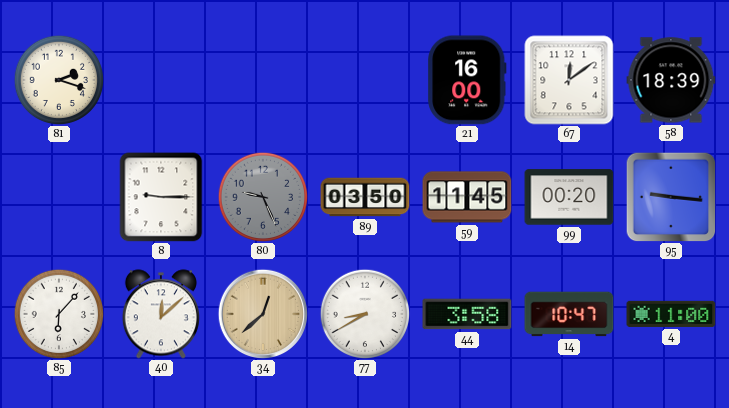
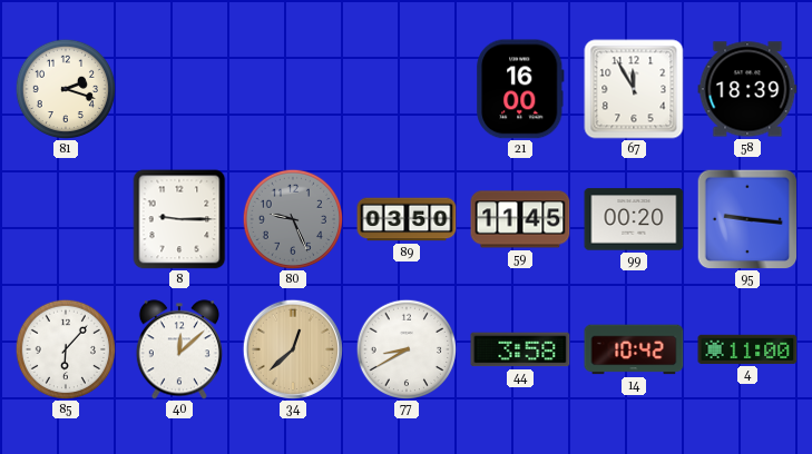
67: 12:09 -> 11:55
14: 10:47 -> 10:42
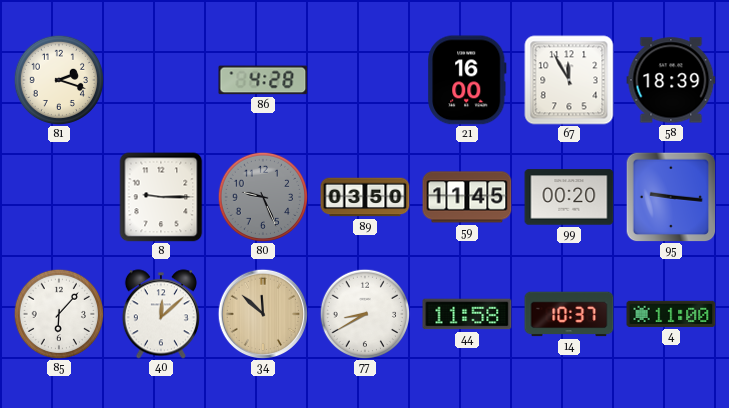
86: none -> 4:28
34: 12:38 -> 11:52
44: 3:58 -> 11:58
14: 10:42 -> 10:37
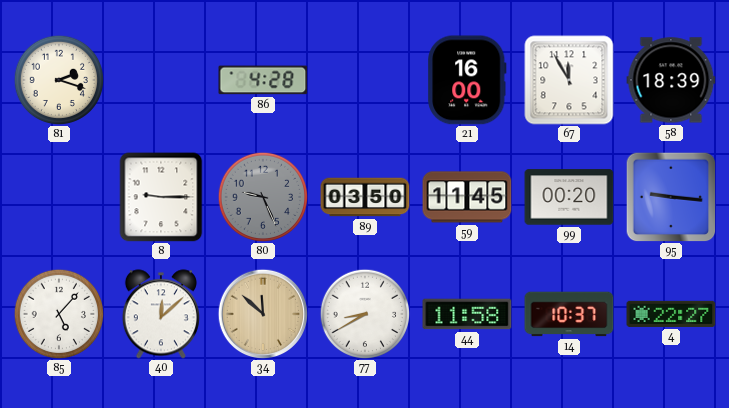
85: 6:07 -> 5:07
4: 11:00 -> 22:27
